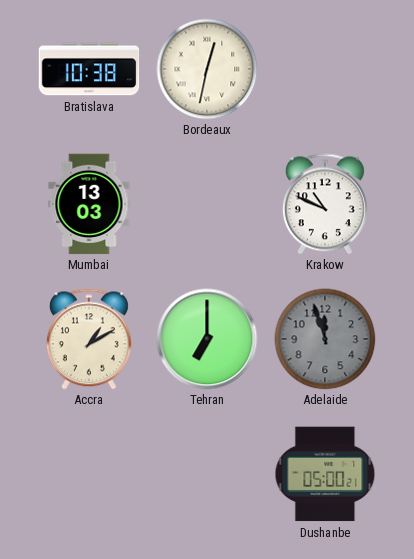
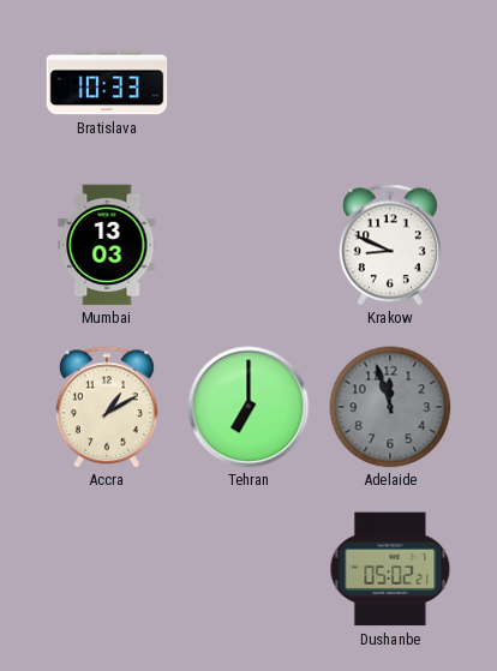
Bratislava: 10:38 -> 10:33
Bordeaux: 12:32 -> none
Krakow: 10:49 -> 8:49
Dushanbe: 05:00 -> 05:02
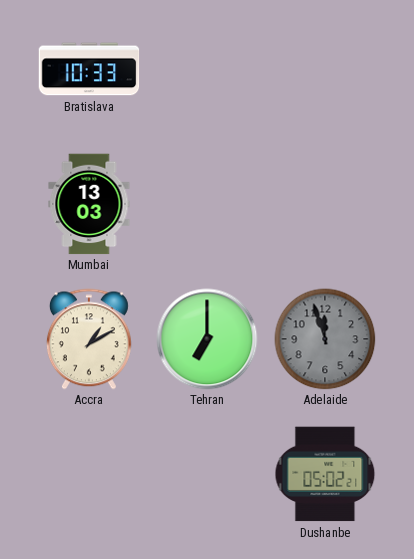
Krakow: 8:49 -> none
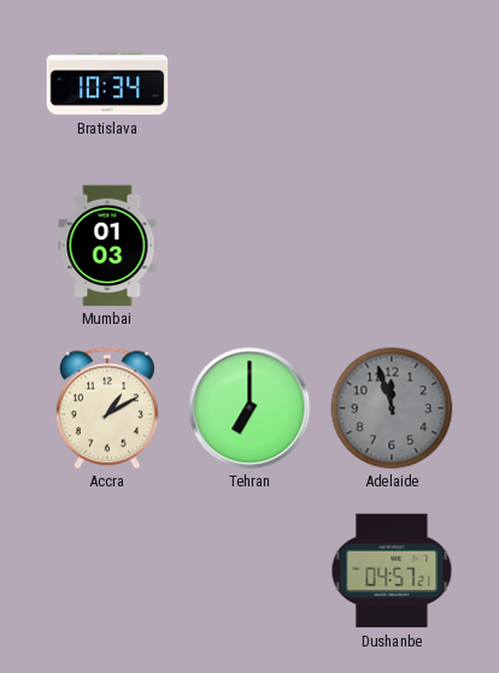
Bratislava: 10:33 -> 10:34
Mumbai: 13:03 -> 01:03
Dushanbe: 05:02 -> 04:57
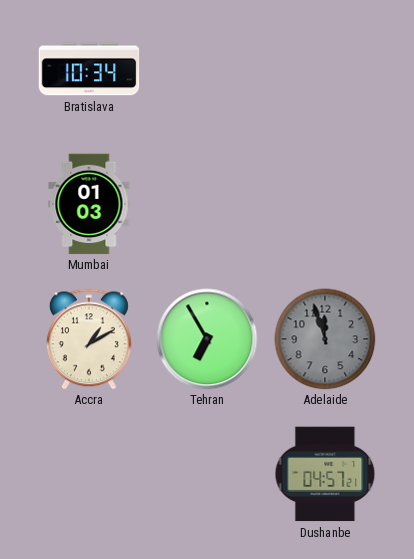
Tehran: 7:00 -> 6:55
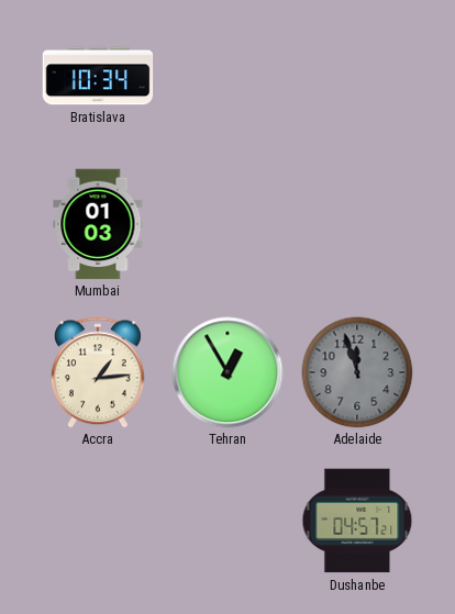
Accra: 1:10 -> 1:14
Tehran: 6:55 -> 12:55
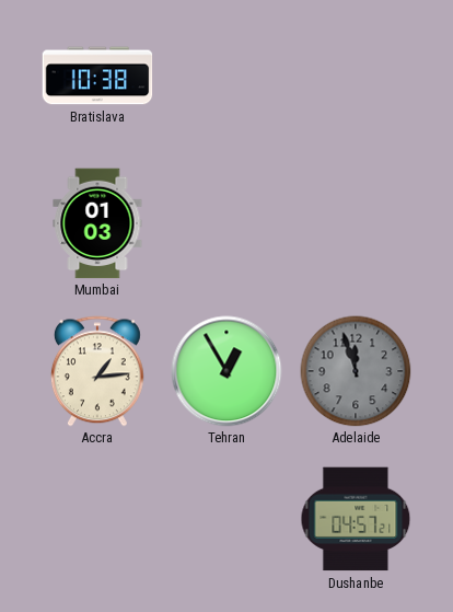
Bratislava: 10:34 -> 10:38
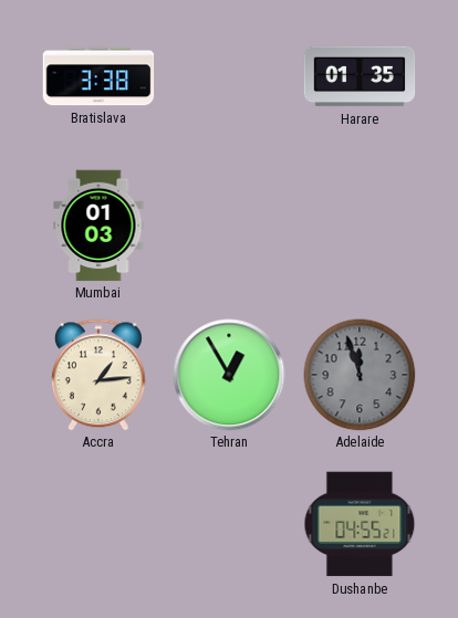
Bratislava: 10:38 -> 3:38
Harare: none -> 01:35
Dushanbe: 04:57 -> 04:55
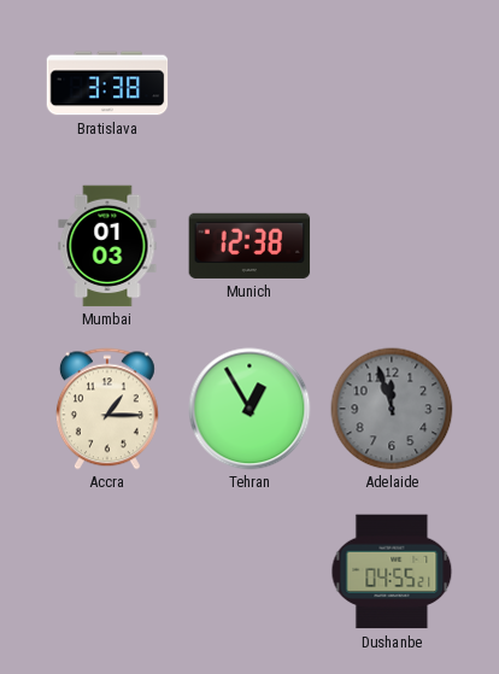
Harare: 01:35 -> none
Munich: none -> 12:38
Accra: 1:14 -> 1:15
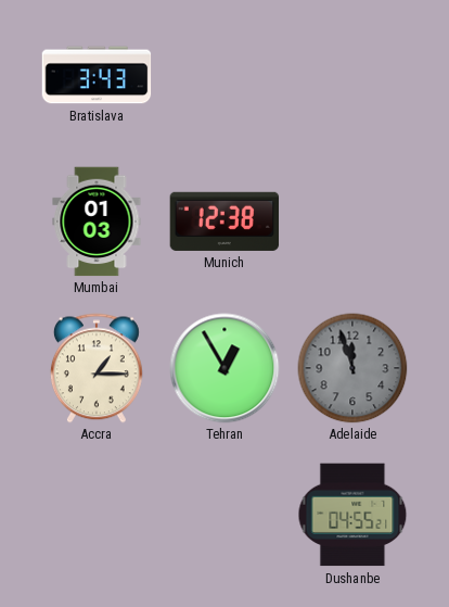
Bratislava: 3:38 -> 3:43
